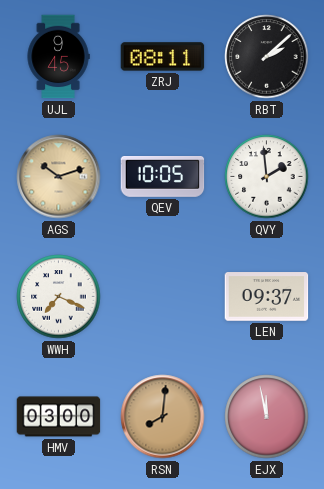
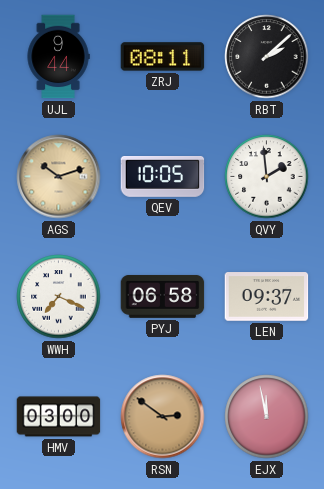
UJL: 9:45 -> 9:44
PYJ: none -> 06:58
RSN: 8:01 -> 2:51
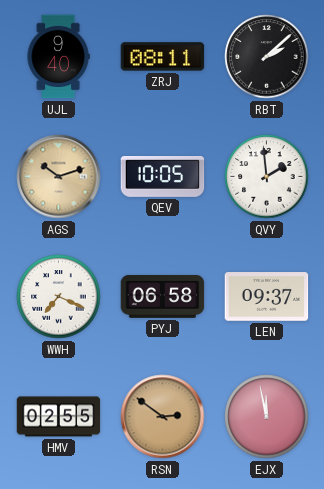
UJL: 9:44 -> 9:40
HMV: 03:00 -> 02:55
